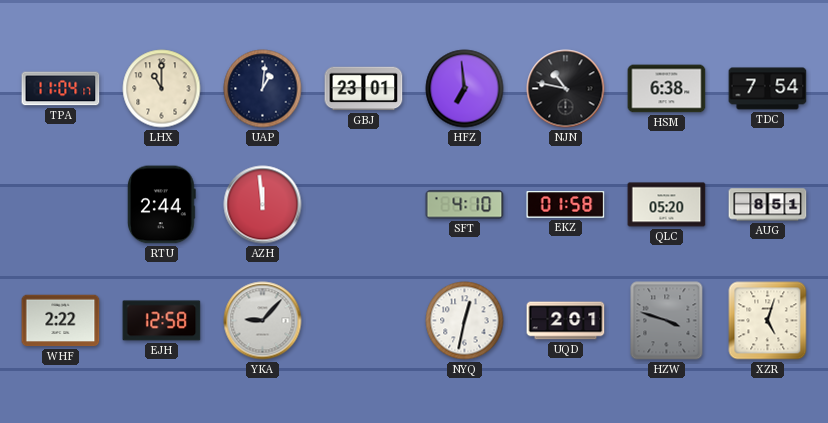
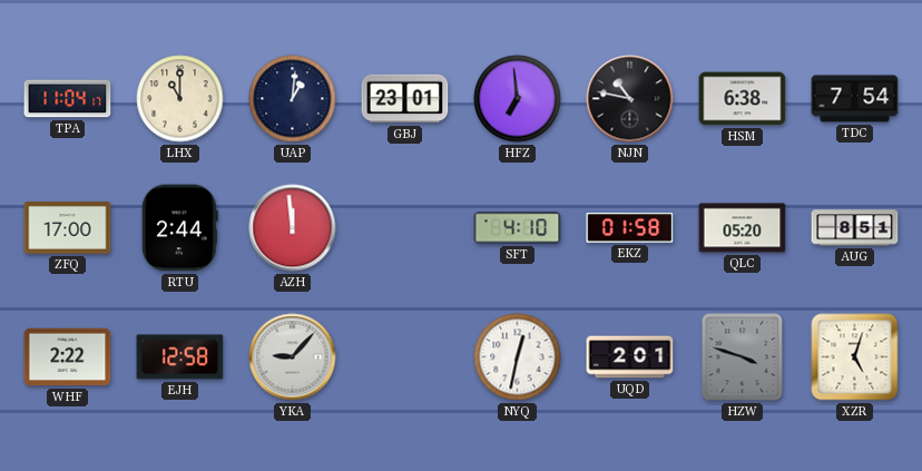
ZFQ: none -> 17:00
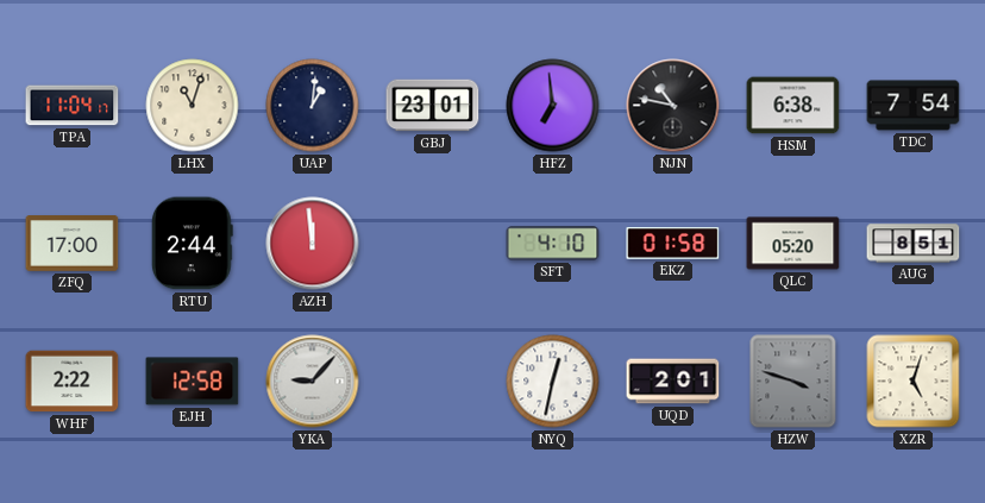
LHX: 11:00 -> 11:03
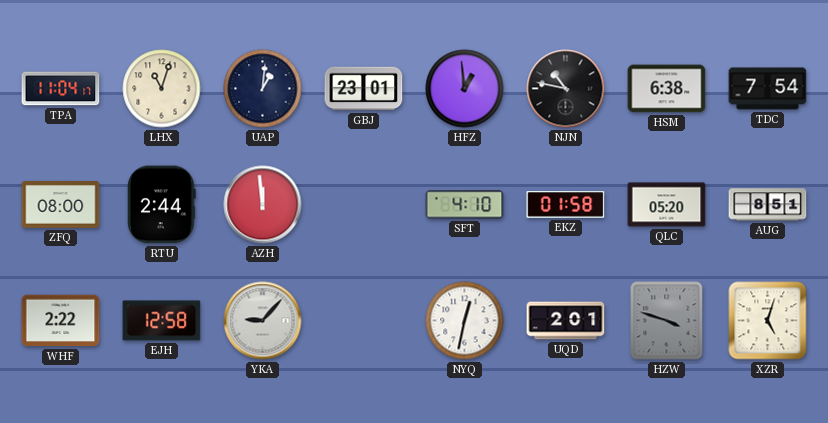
HFZ: 6:59 -> 12:59
ZFQ: 17:00 -> 08:00
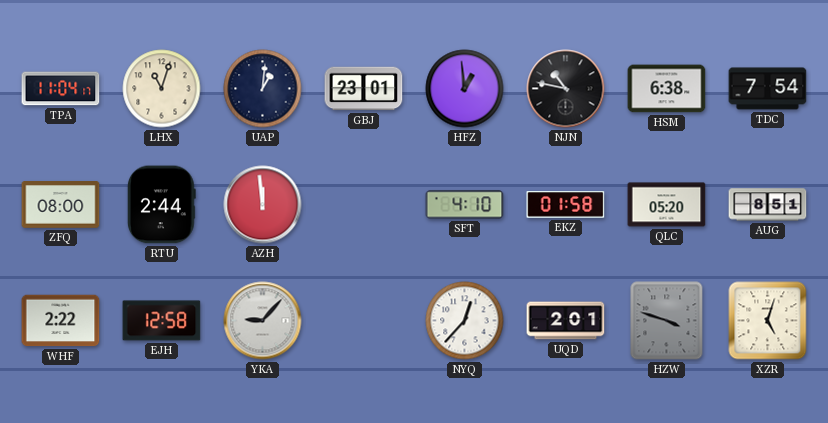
NYQ: 12:32 -> 12:37
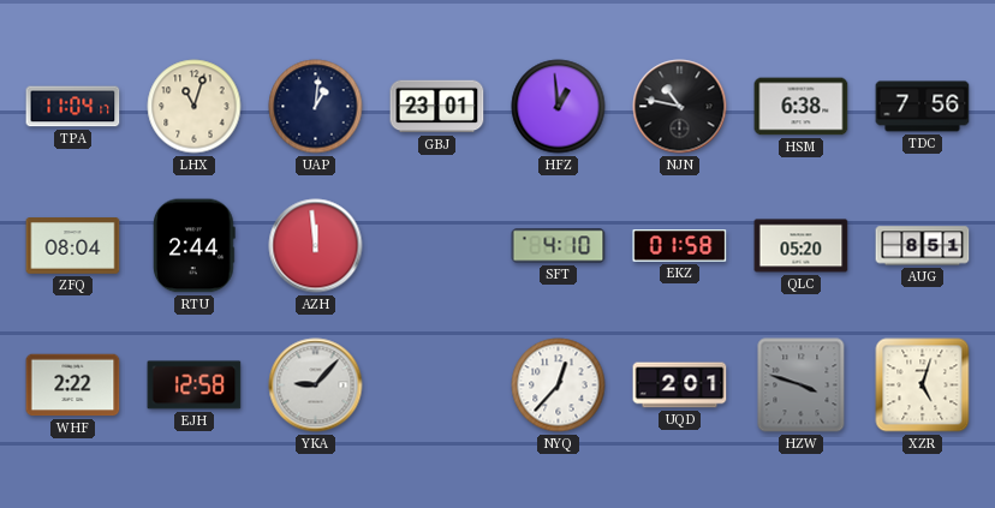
TDC: 7:54 -> 7:56
ZFQ: 08:00 -> 08:04
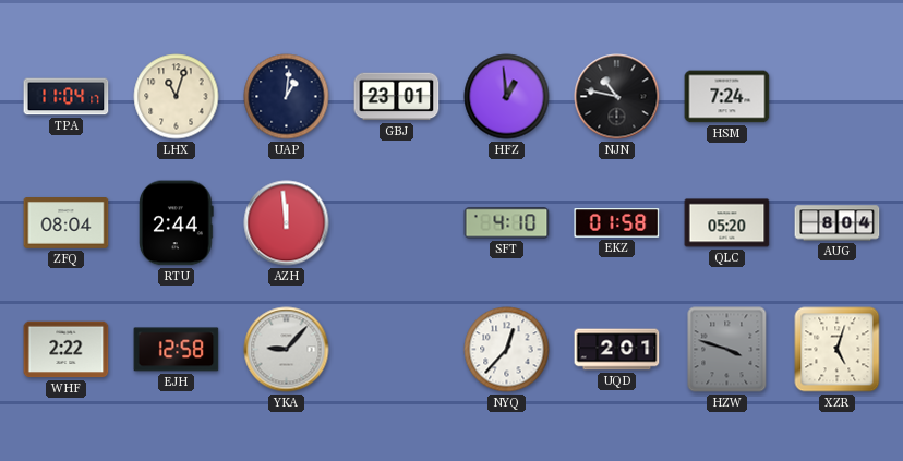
HSM: 6:38 -> 7:24
TDC: 7:56 -> none
AUG: 8:51 -> 8:04
